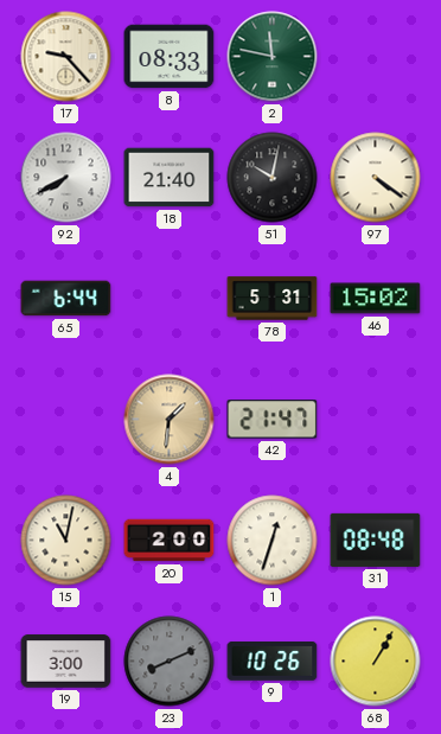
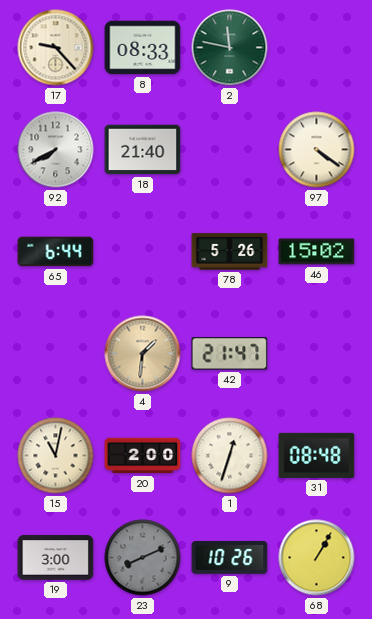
51: 10:02 -> none
78: 5:31 -> 5:26
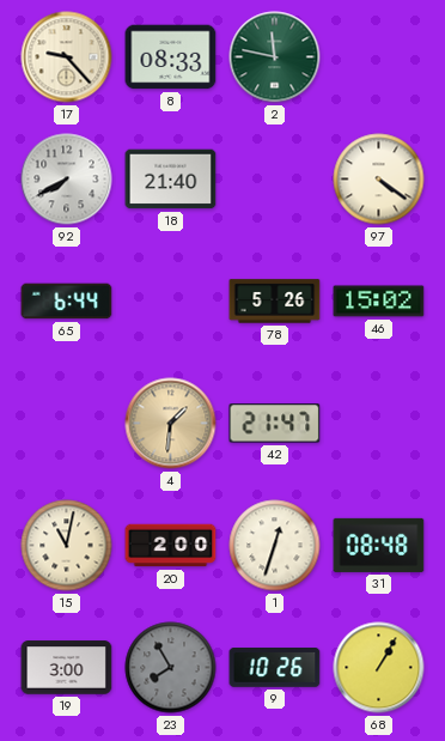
23: 8:11 -> 7:55
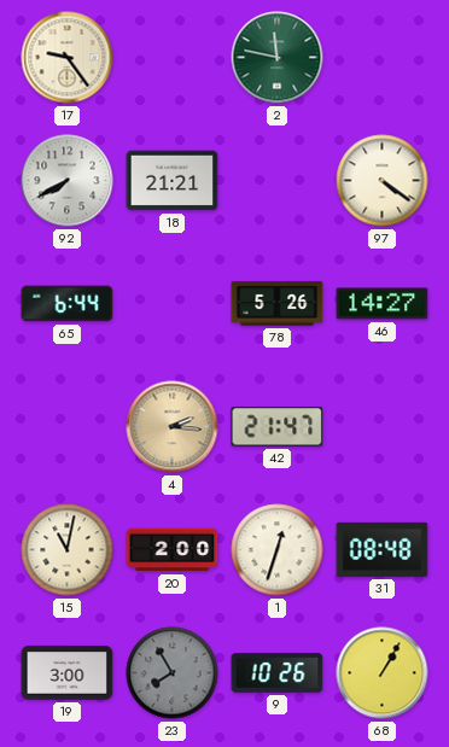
17: 9:23 -> 9:24
8: 08:33 -> none
18: 21:40 -> 21:21
46: 15:02 -> 14:27
4: 1:31 -> 2:16
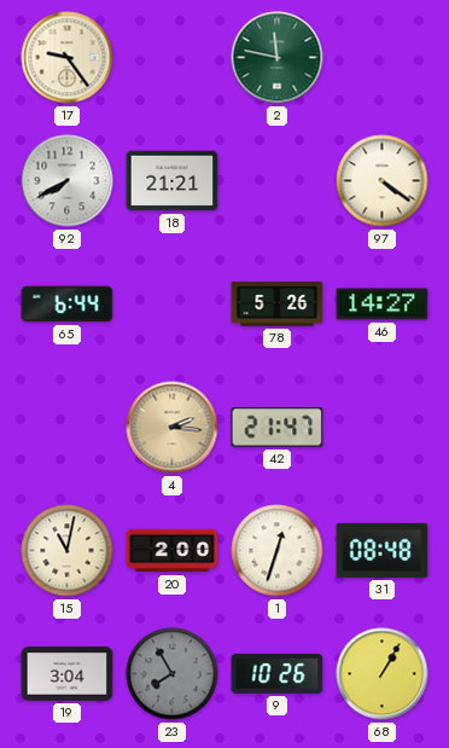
19: 3:00 -> 3:04
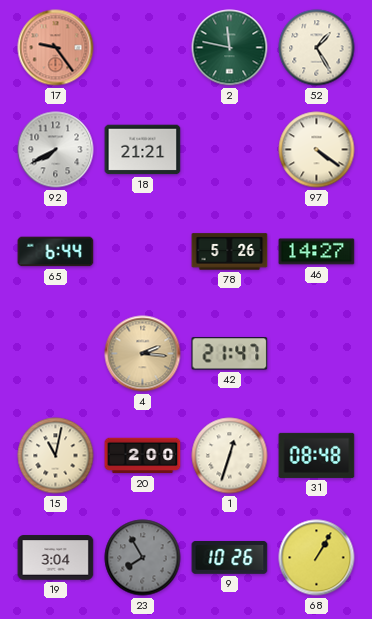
17 dial: cream -> salmon
52: none -> 1:25
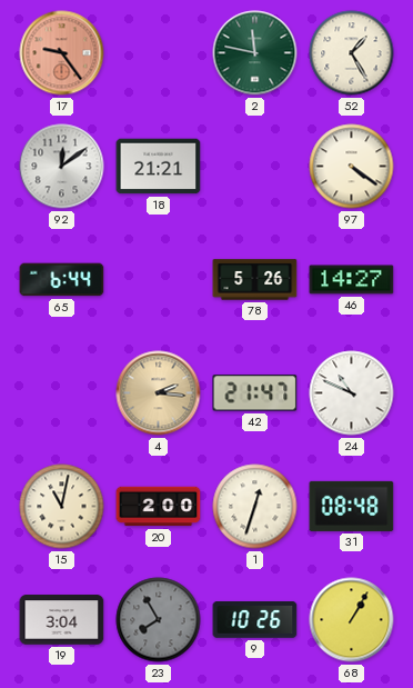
92: 7:40 -> 12:09
24: none -> 10:49
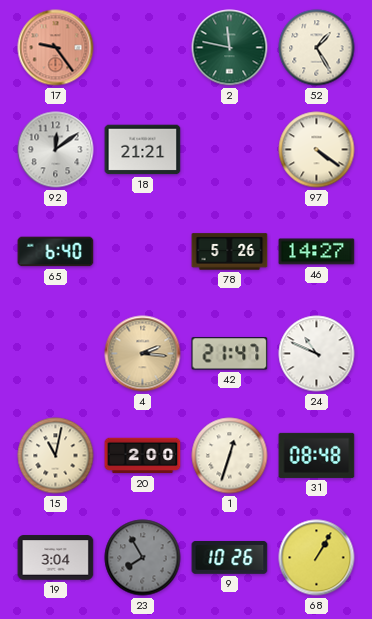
65: 6:44 -> 6:40
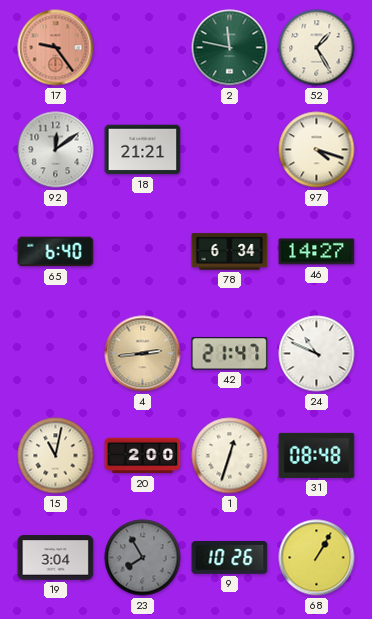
97: 4:21 -> 4:18
78: 5:26 -> 6:34
4: 2:16 -> 2:44
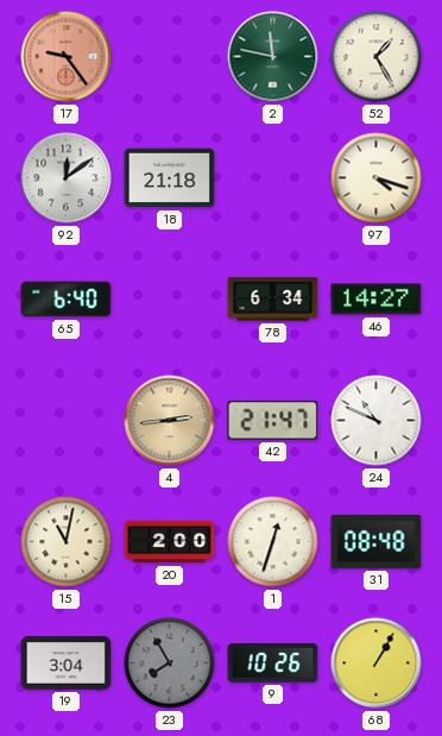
18: 21:21 -> 21:18
